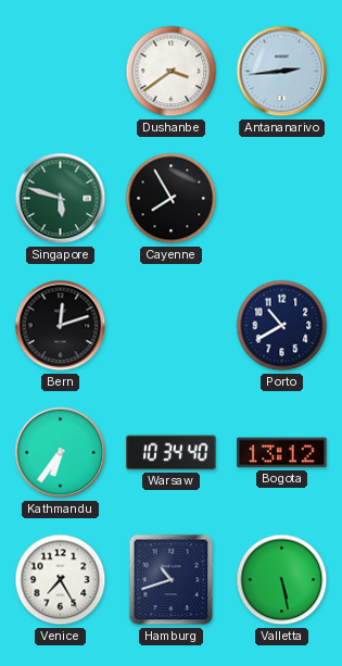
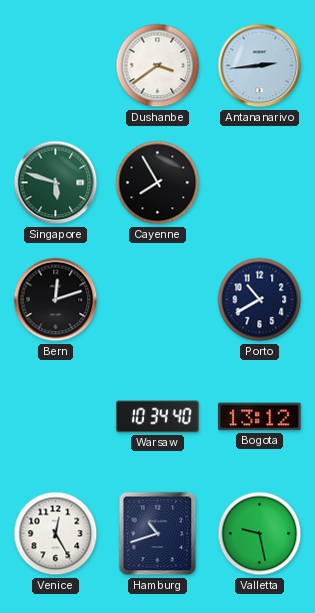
Kathmandu: 6:36 -> none
Venice: 7:25 -> 12:25
Valletta: 5:28 -> 9:28
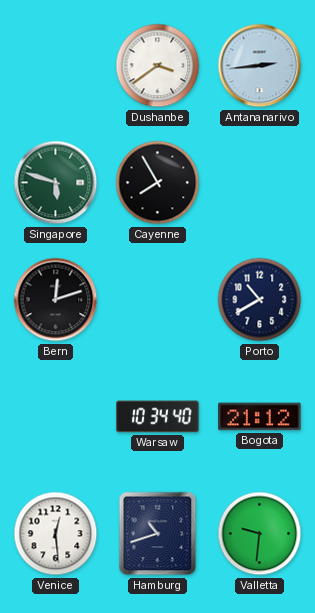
Bogota: 13:12 -> 21:12
Venice: 12:25 -> 12:29
Valletta: 9:28 -> 9:31
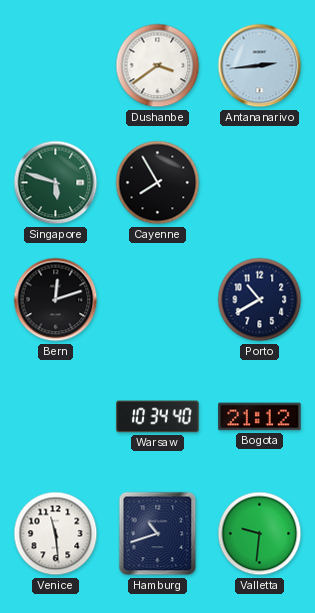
Venice: 12:29 -> 11:29
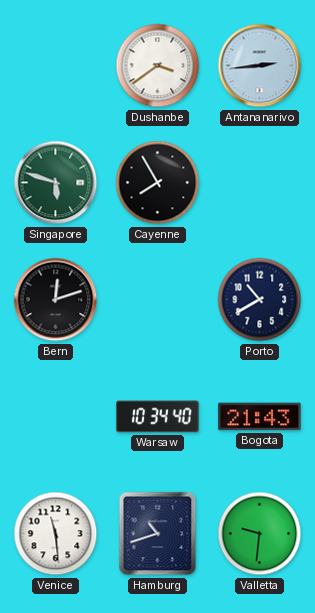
Bogota: 21:12 -> 21:43
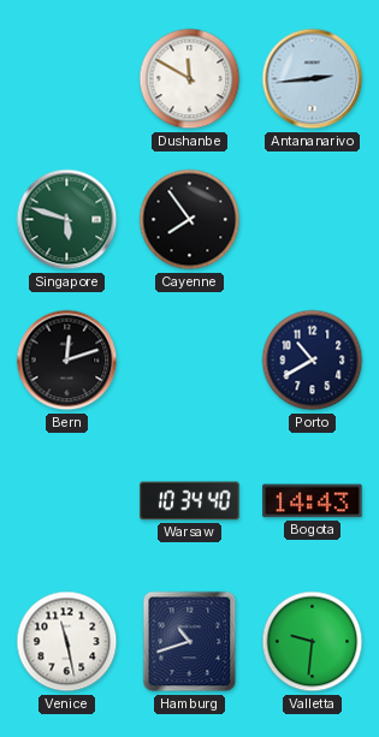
Dushanbe: 3:39 -> 11:50
Cayenne: 7:55 -> 7:54
Bogota: 21:43 -> 14:43
Venice: 11:29 -> 11:28
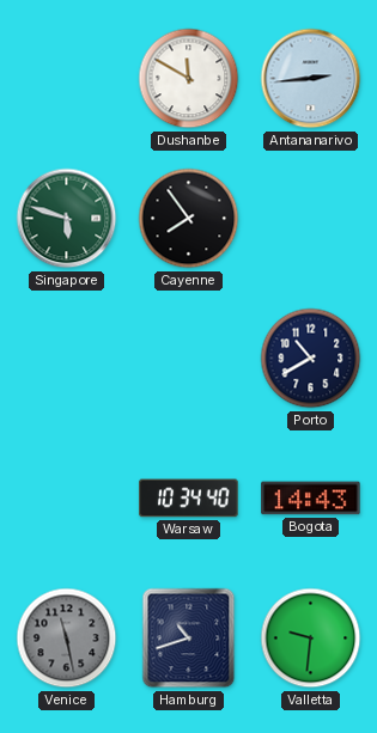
Bern: 12:12 -> none
Venice dial: white -> grey
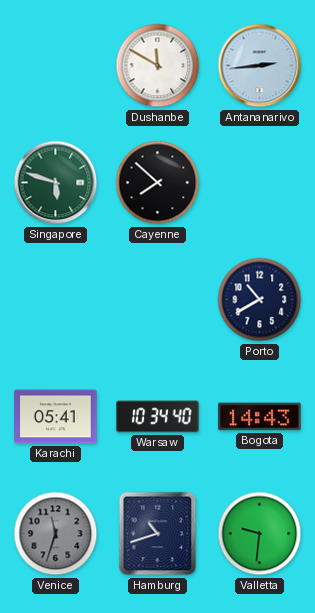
Cayenne: 7:54 -> 7:52
Karachi: none -> 05:41
Venice: 11:28 -> 11:33
